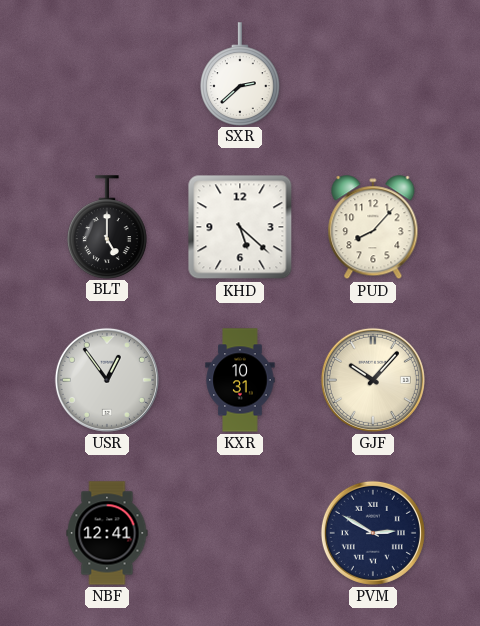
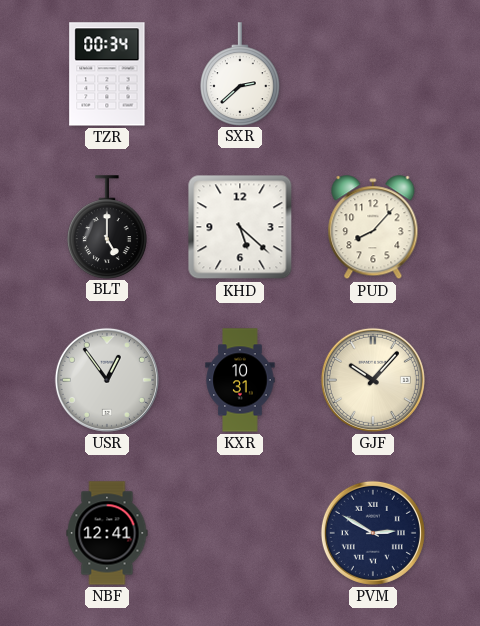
TZR: none -> 00:34
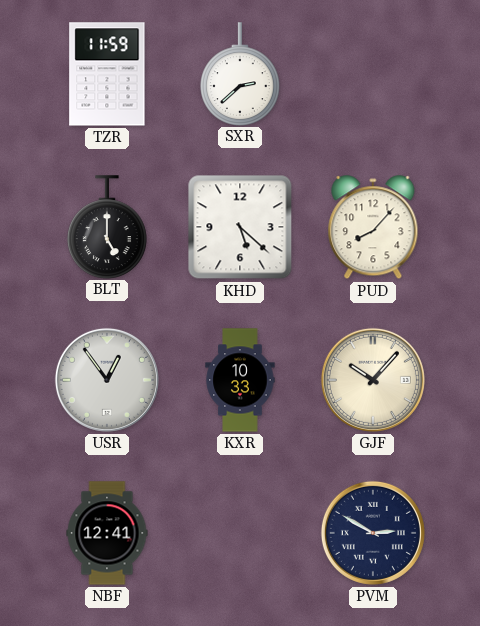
TZR: 00:34 -> 11:59
KXR: 10:31 -> 10:33
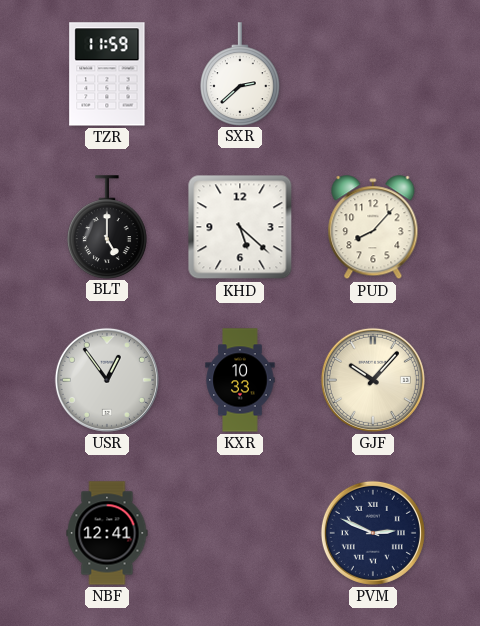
PVM: 2:50 -> 2:49
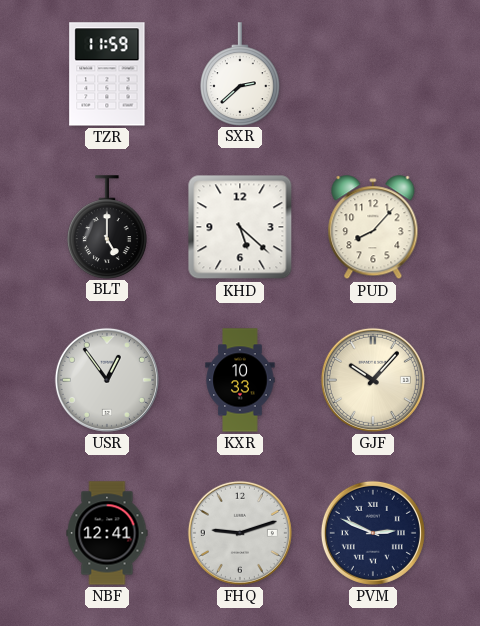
FHQ: none -> 9:12
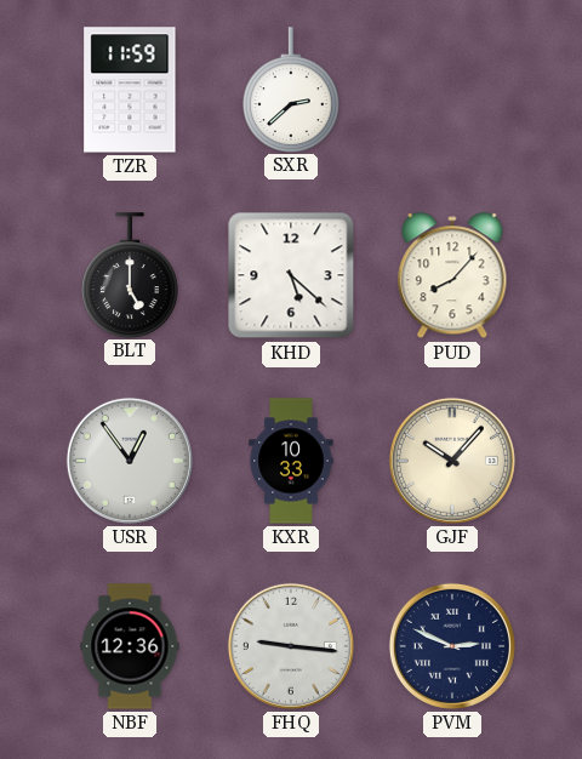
NBF: 12:41 -> 12:36
FHQ: 9:12 -> 9:16
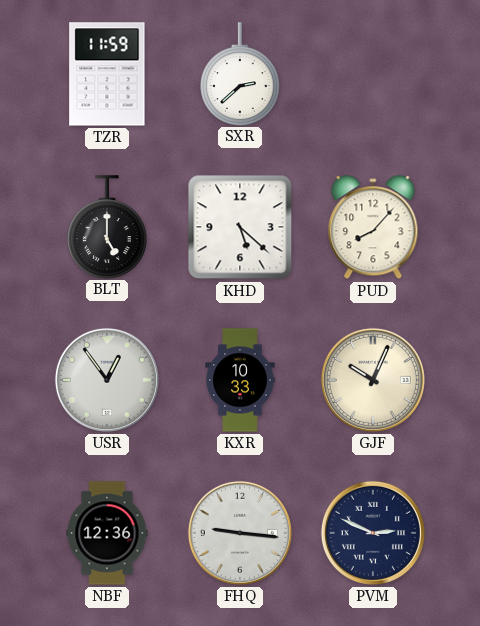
GJF: 10:07 -> 10:04
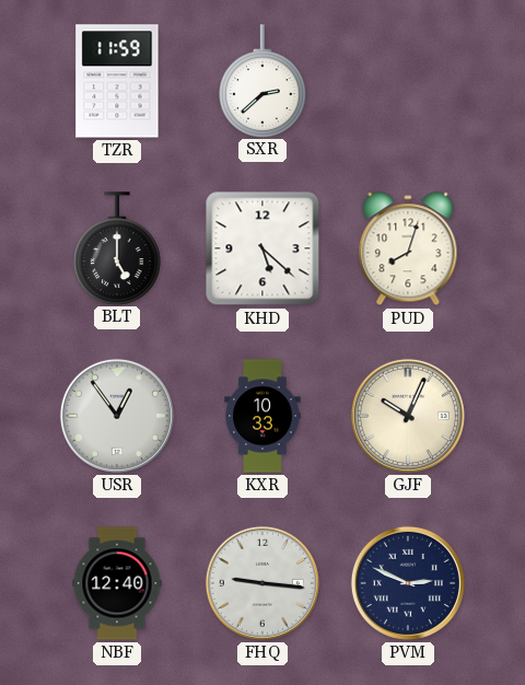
PUD: 8:07 -> 8:03
NBF: 12:36 -> 12:40
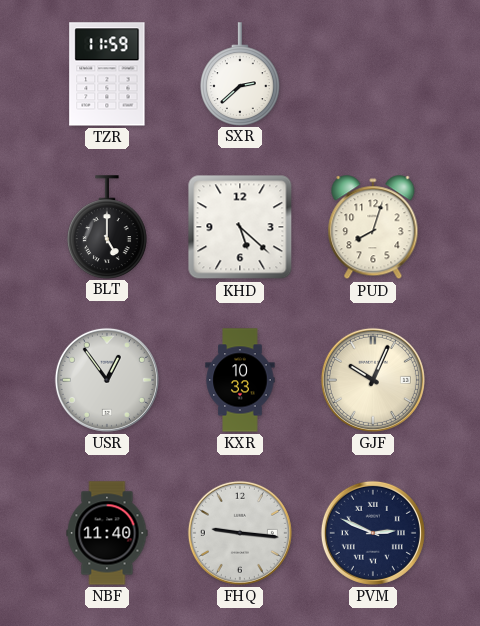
NBF: 12:40 -> 11:40
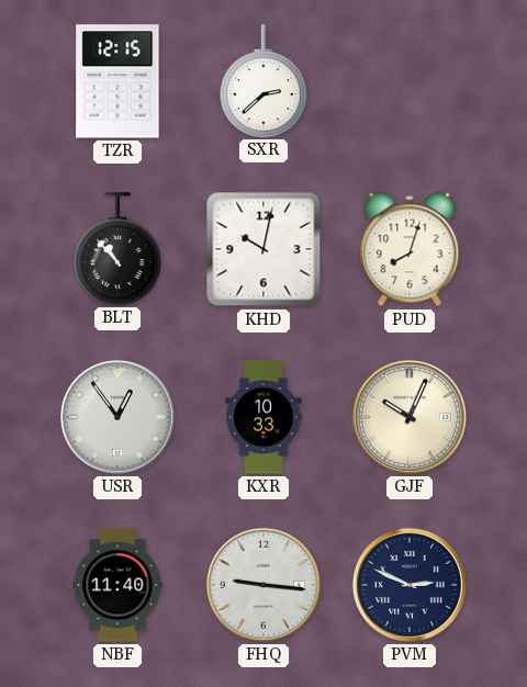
TZR: 11:59 -> 12:15
BLT: 5:00 -> 10:53
KHD: 5:22 -> 10:02
